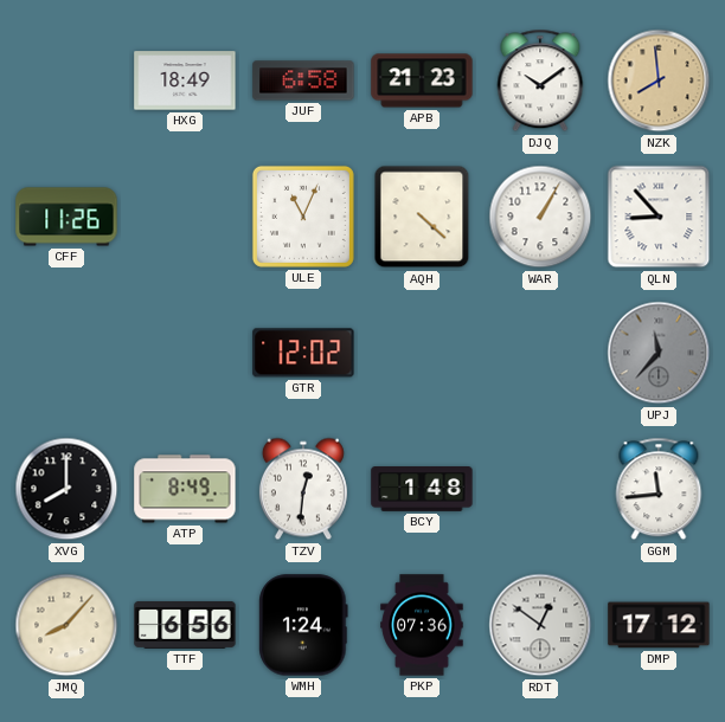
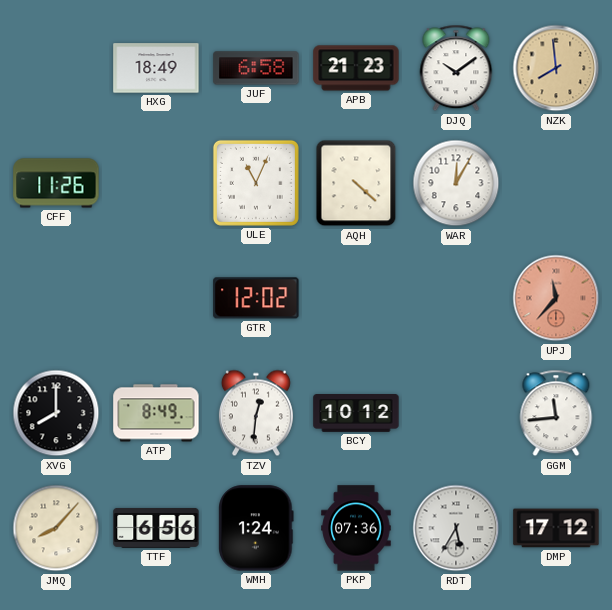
WAR: 1:05 -> 12:05
QLN: 8:53 -> none
UPJ dial: grey -> salmon
BCY: 1:48 -> 10:12
RDT: 12:51 -> 5:35
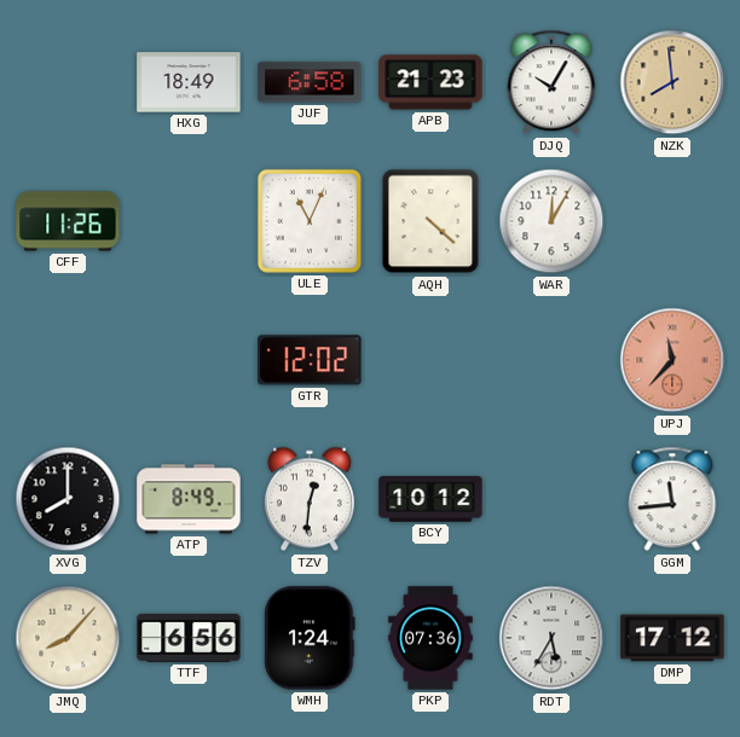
DJQ: 10:09 -> 10:05
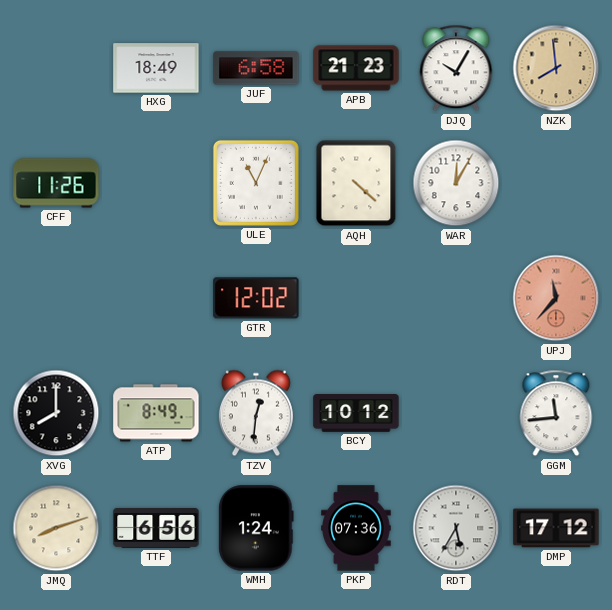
JMQ: 8:07 -> 8:12
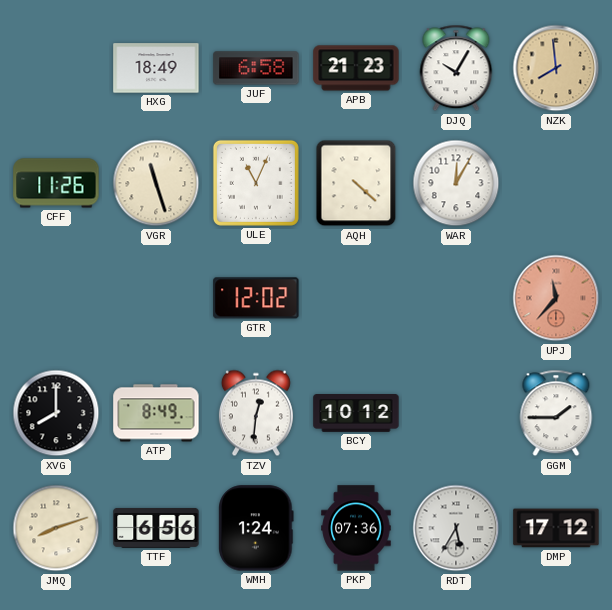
VGR: none -> 11:27
GGM: 11:44 -> 1:45
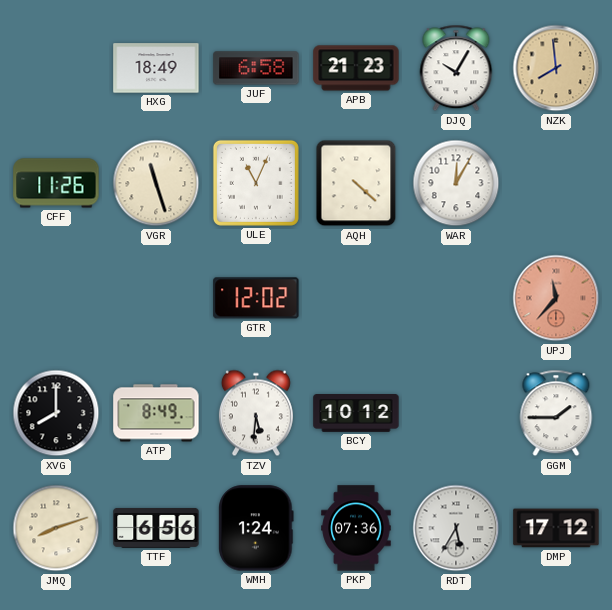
TZV: 12:31 -> 5:31
